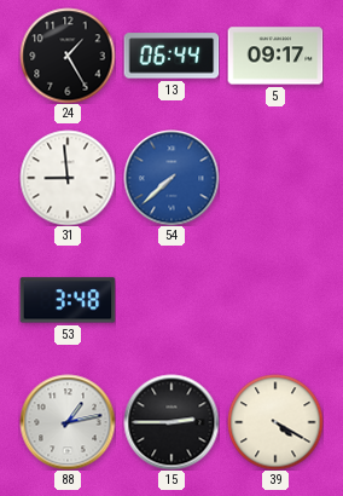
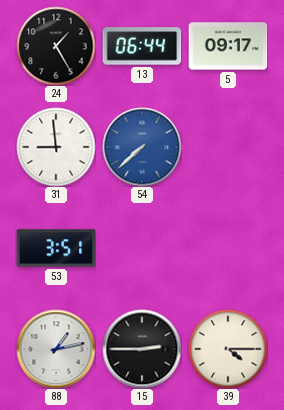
53: 3:48 -> 3:51
39: 4:20 -> 4:15
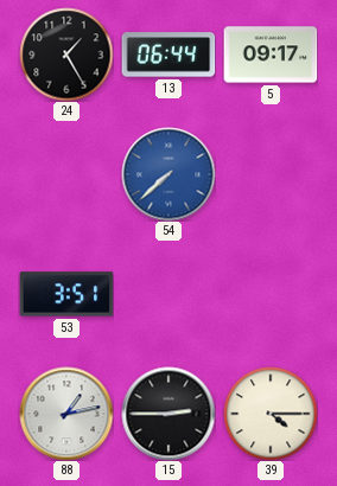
31: 8:59 -> none
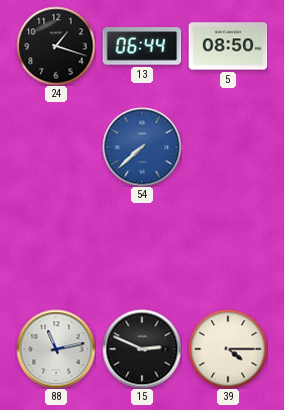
24: 1:25 -> 1:18
5: 09:17 -> 08:50
53: 3:51 -> none
88: 1:13 -> 11:13
15: 2:45 -> 2:49
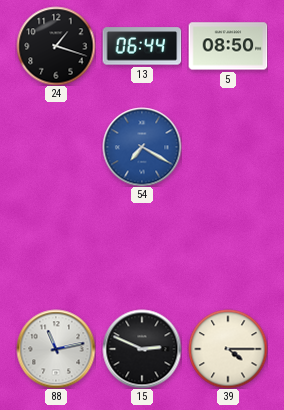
54: 7:38 -> 7:20
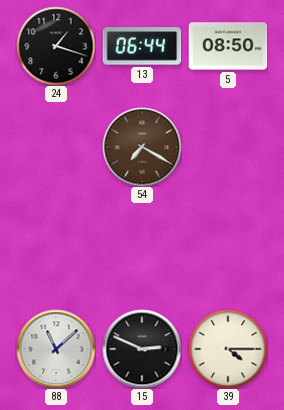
54 dial: blue -> brown
88: 11:13 -> 11:08
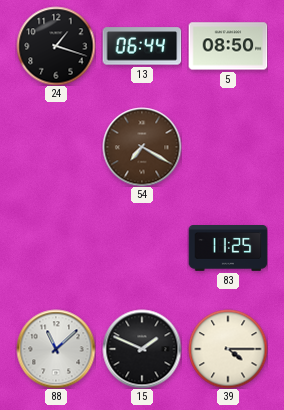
83: none -> 11:25
15: 2:49 -> 1:49
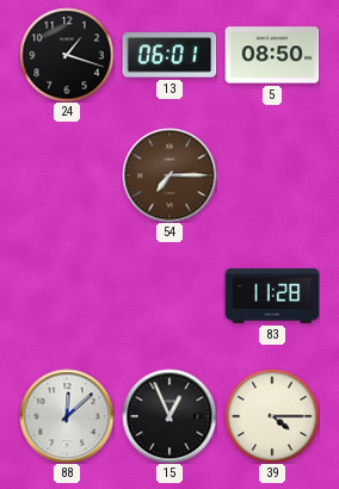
13: 06:44 -> 06:01
54: 7:20 -> 7:15
83: 11:25 -> 11:28
88: 11:08 -> 12:08
15: 1:49 -> 12:56
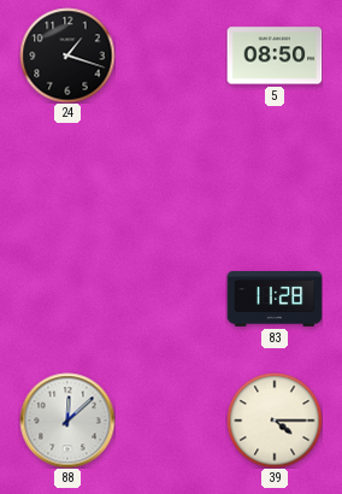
13: 06:01 -> none
54: 7:15 -> none
15: 12:56 -> none
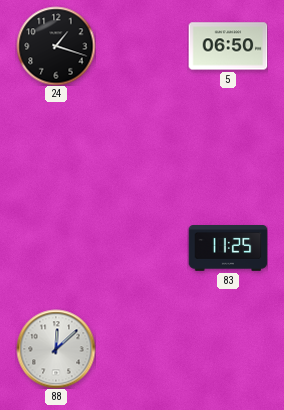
5: 08:50 -> 06:50
83: 11:28 -> 11:25
39: 4:15 -> none
